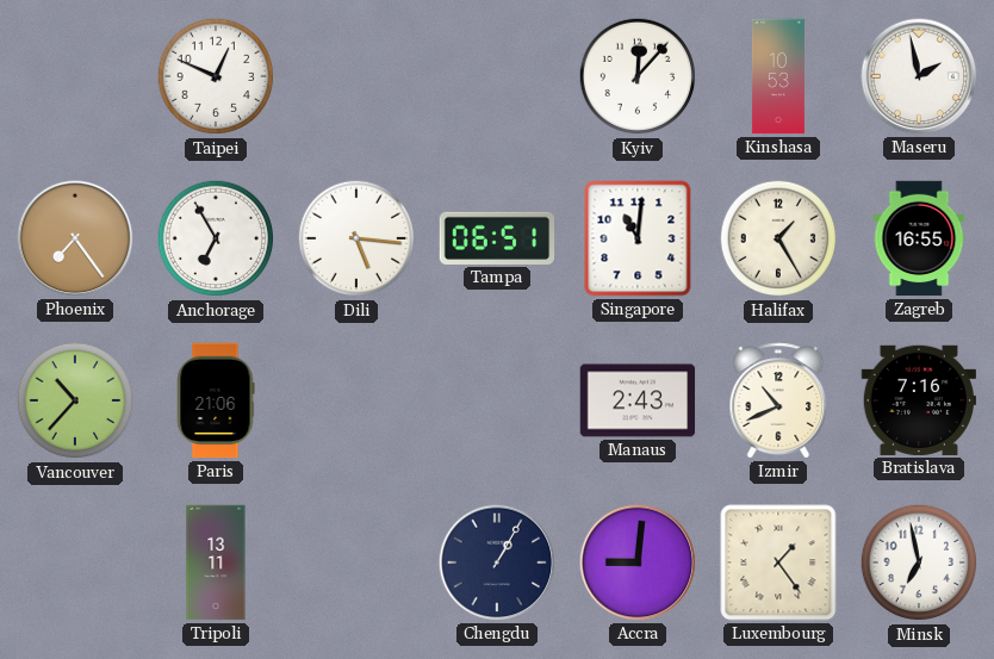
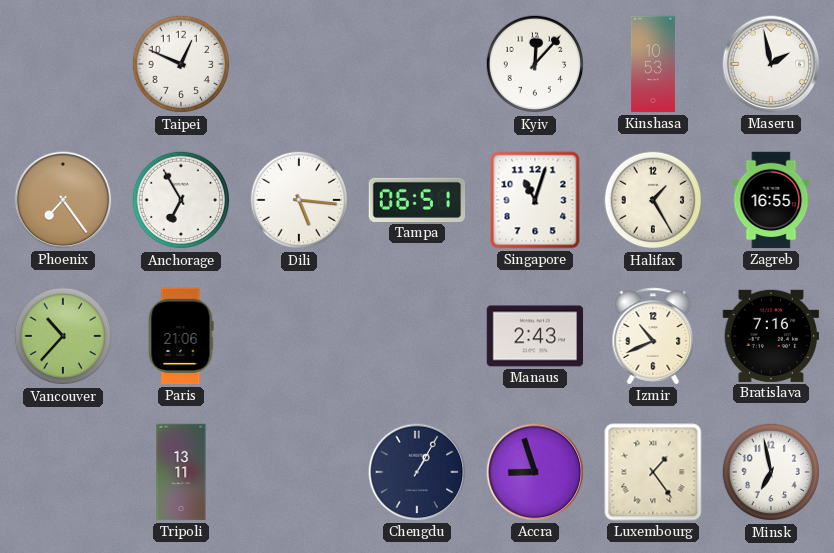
Singapore: 11:01 -> 11:03
Accra: 9:01 -> 8:57
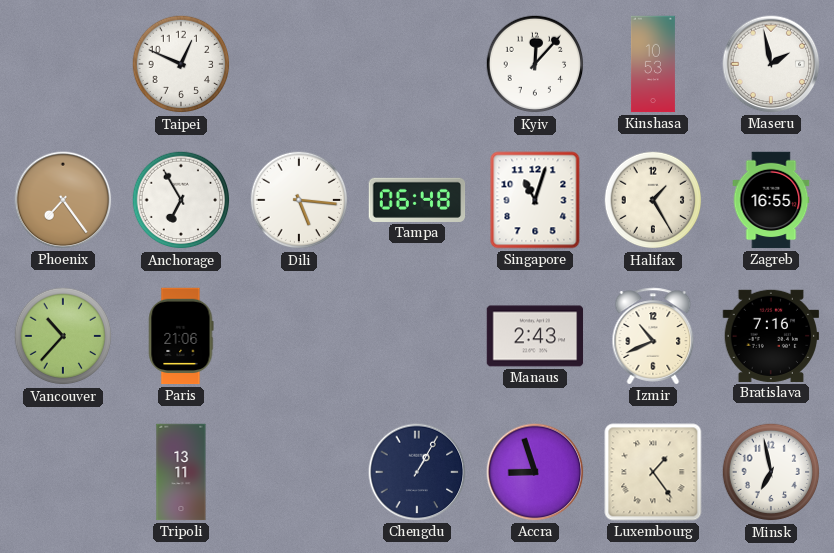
Tampa: 06:51 -> 06:48
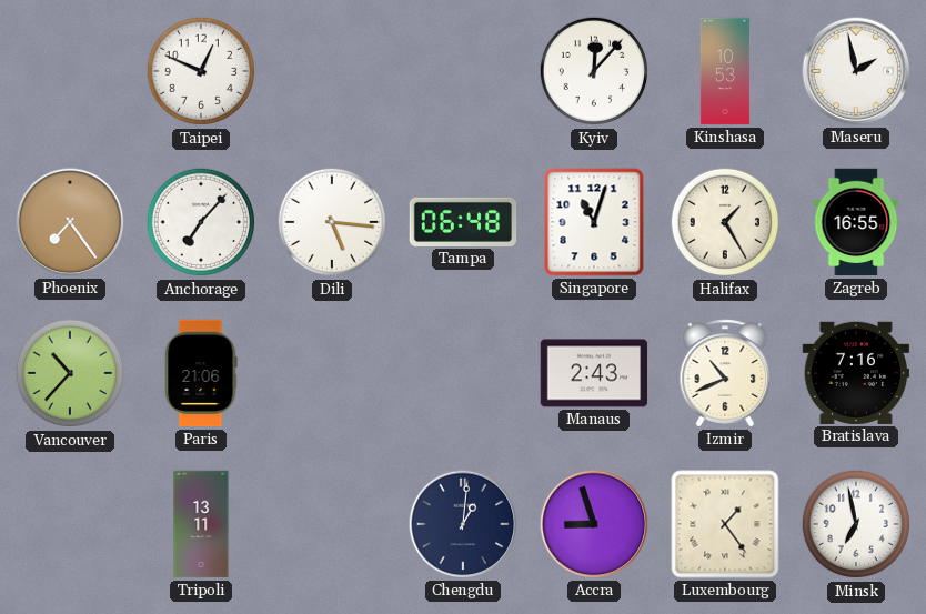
Anchorage: 6:55 -> 7:07
Chengdu: 1:05 -> 1:01
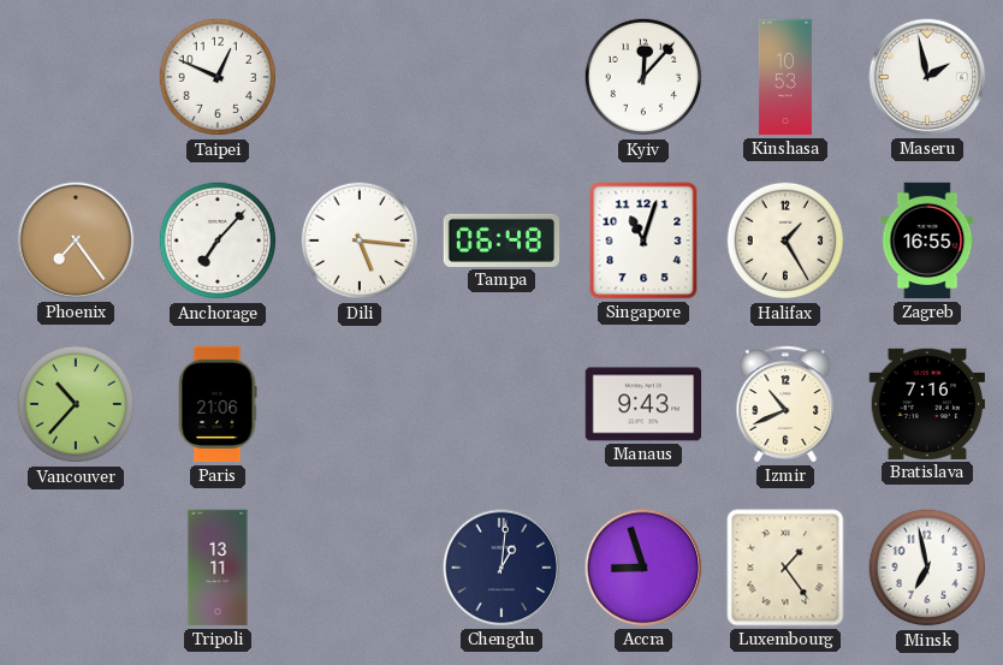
Manaus: 2:43 -> 9:43
